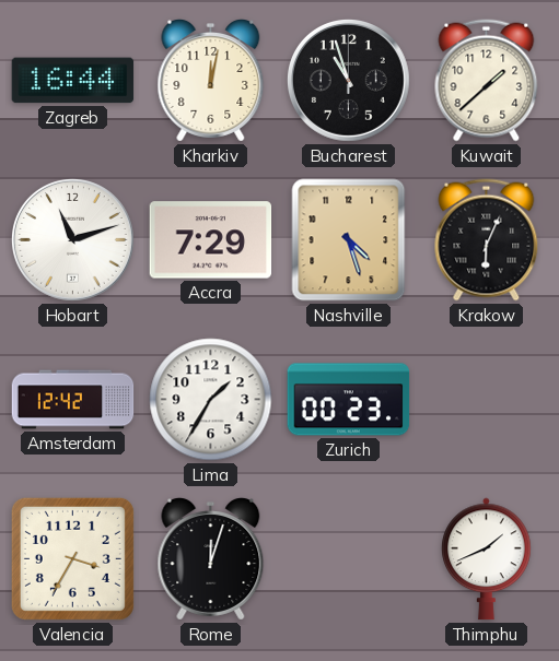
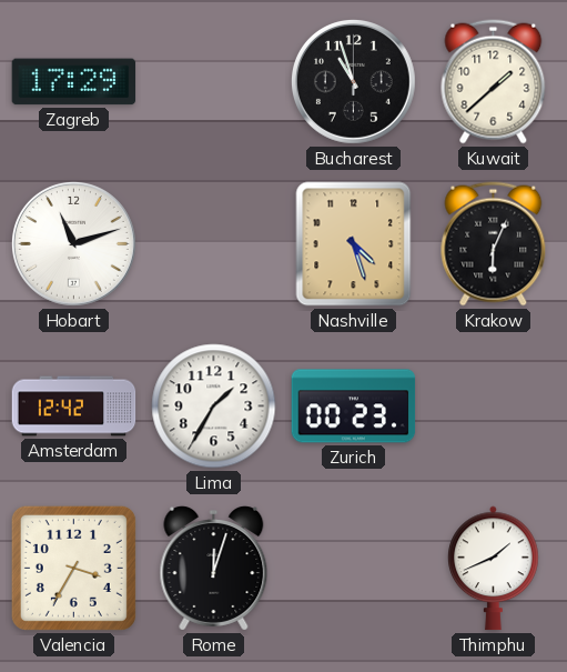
Zagreb: 16:44 -> 17:29
Kharkiv: 12:02 -> none
Accra: 7:29 -> none
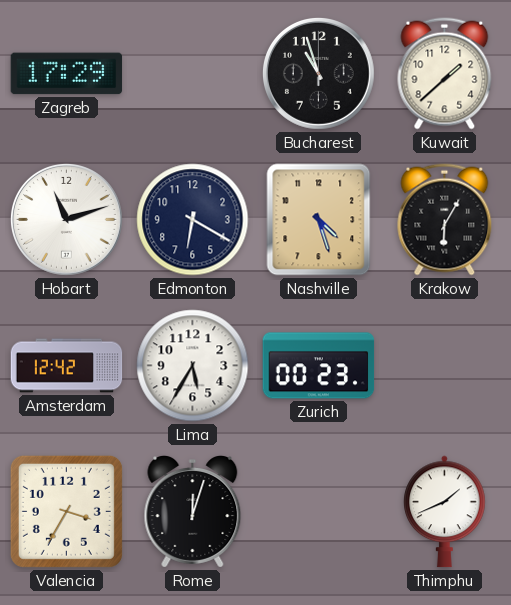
Edmonton: none -> 6:20
Krakow: 6:04 -> 6:05
Lima: 1:35 -> 5:35
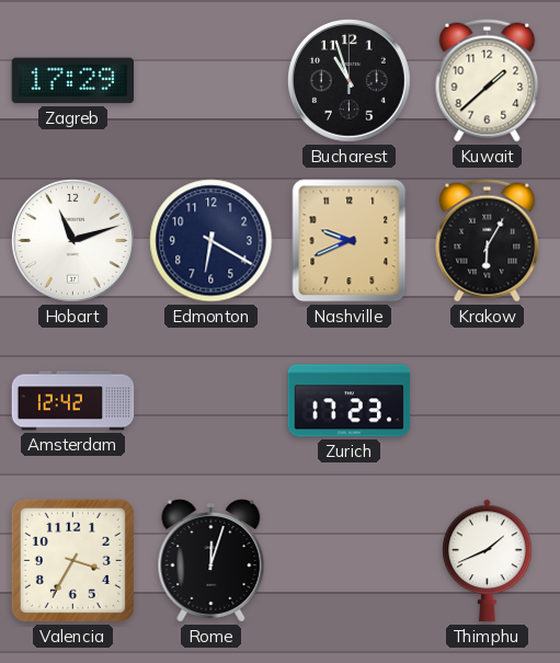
Nashville: 4:27 -> 9:41
Lima: 5:35 -> none
Zurich: 00:23 -> 17:23
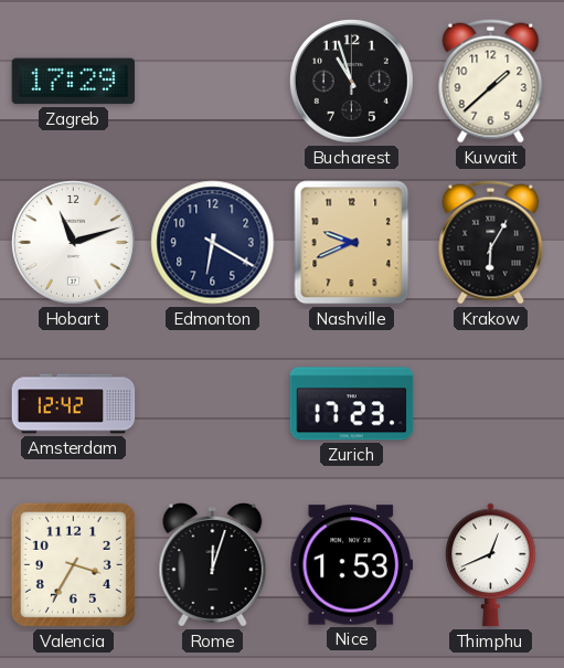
Nice: none -> 1:53
Thimphu: 1:41 -> 12:41
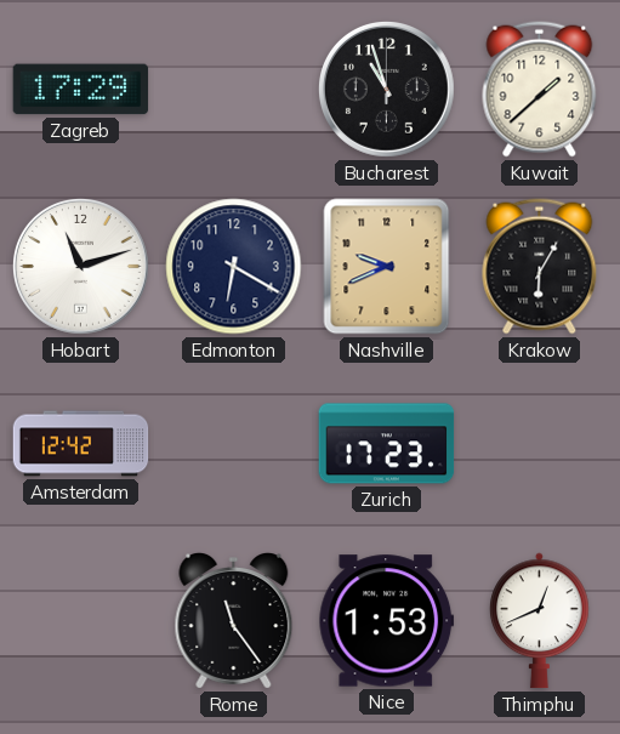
Valencia: 3:35 -> none
Rome: 12:03 -> 11:24
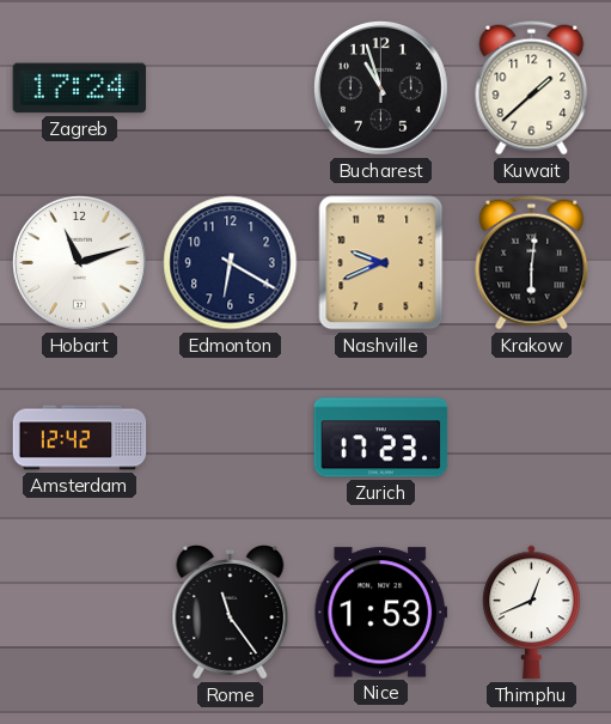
Zagreb: 17:29 -> 17:24
Krakow: 6:05 -> 6:01
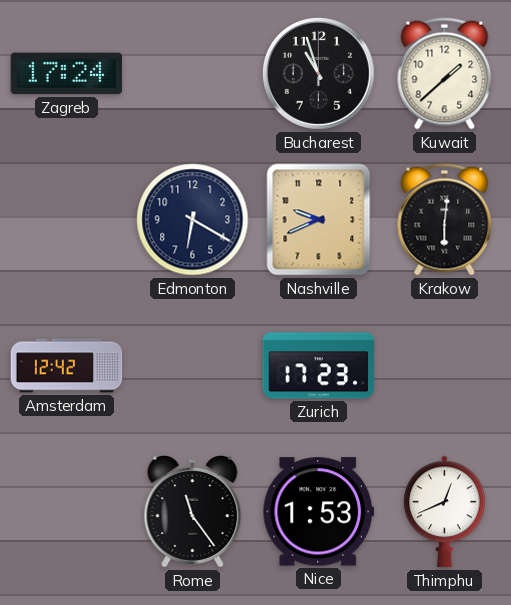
Hobart: 11:12 -> none
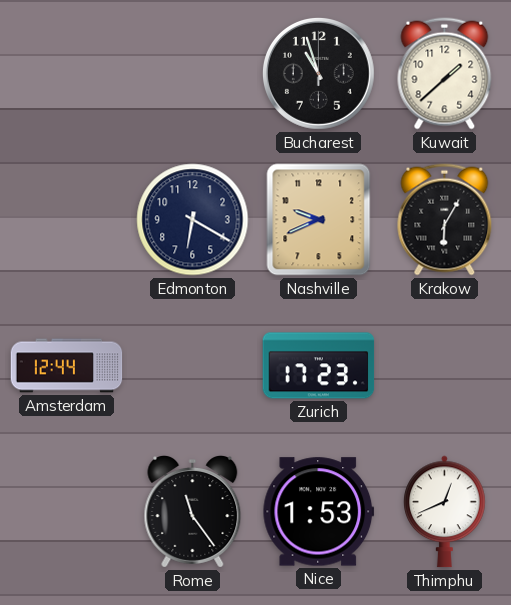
Zagreb: 17:24 -> none
Krakow: 6:01 -> 6:05
Amsterdam: 12:42 -> 12:44
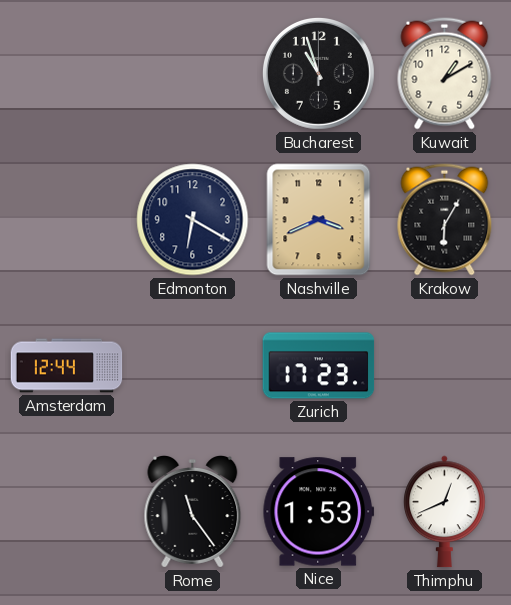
Kuwait: 1:38 -> 1:10
Nashville: 9:41 -> 3:41
